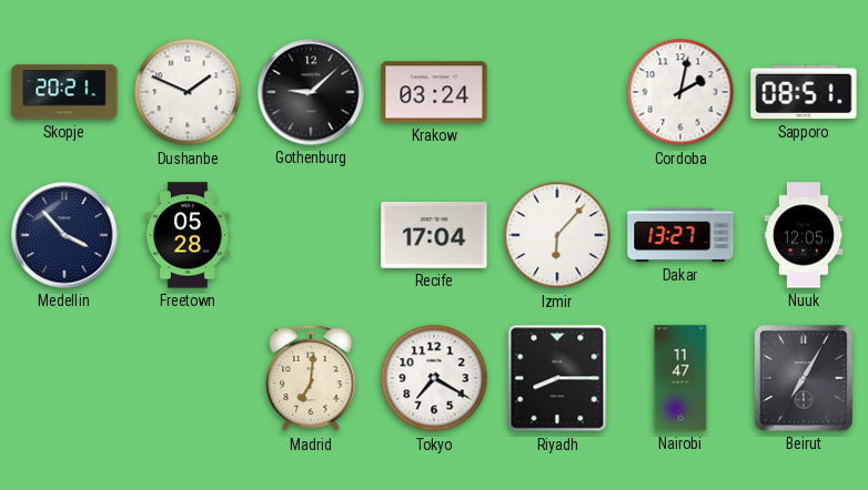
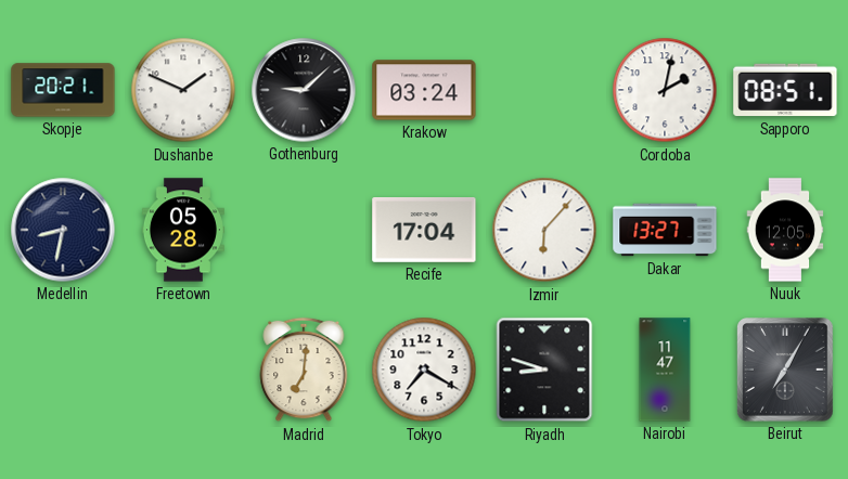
Medellin: 3:53 -> 8:32
Riyadh: 8:15 -> 8:48
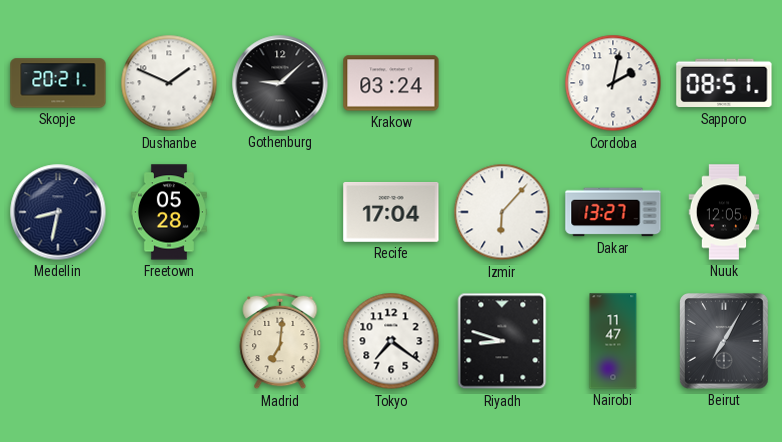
Tokyo: 7:20 -> 7:21
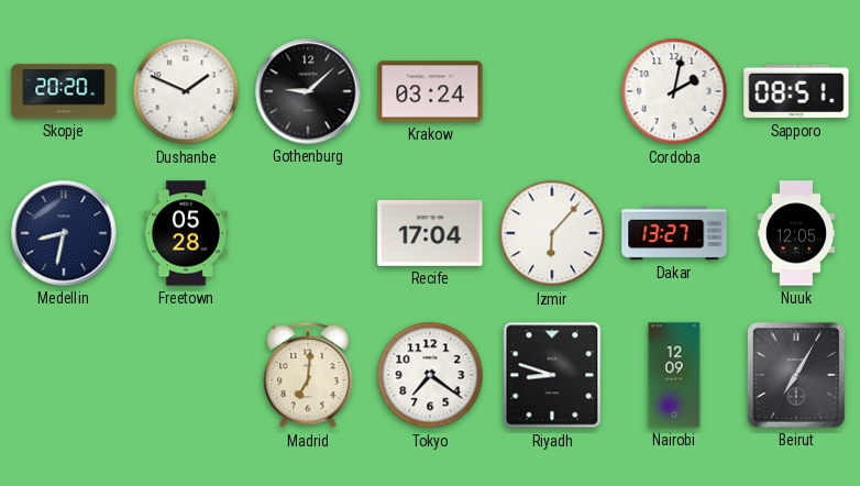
Skopje: 20:21 -> 20:20
Nairobi: 11:47 -> 12:09
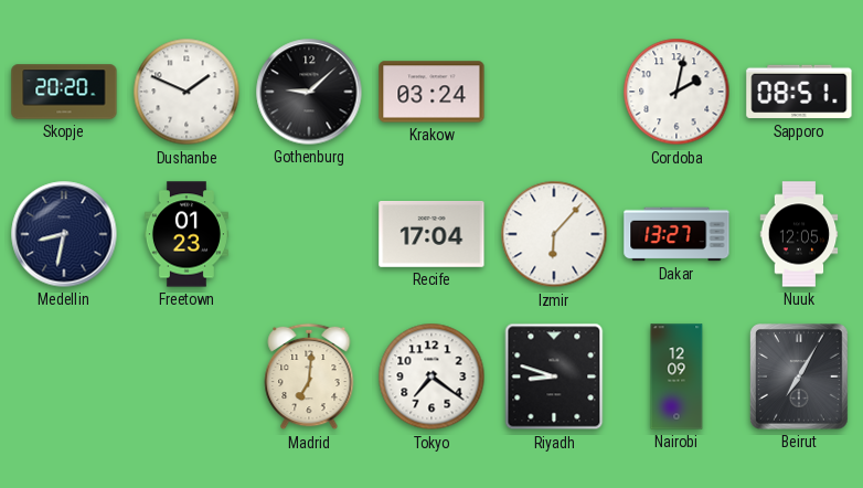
Freetown: 05:28 -> 01:23
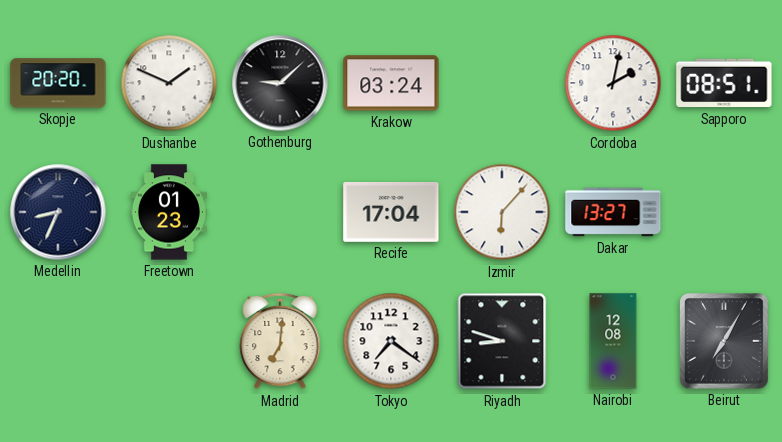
Medellin: 8:32 -> 8:34
Nuuk: 12:05 -> none
Nairobi: 12:09 -> 12:08
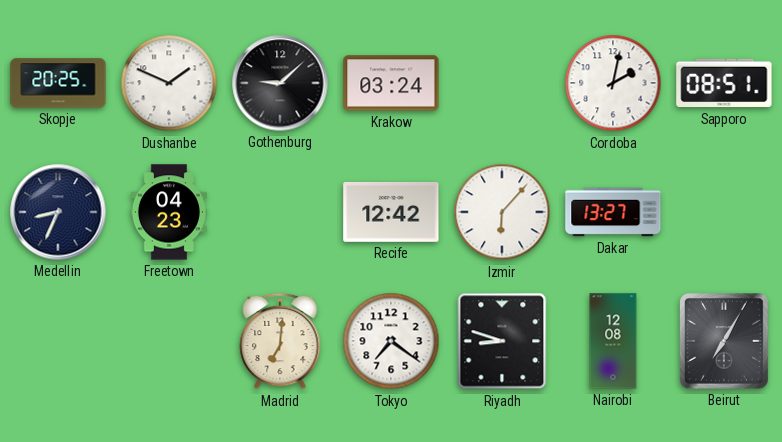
Skopje: 20:20 -> 20:25
Freetown: 01:23 -> 04:23
Recife: 17:04 -> 12:42
